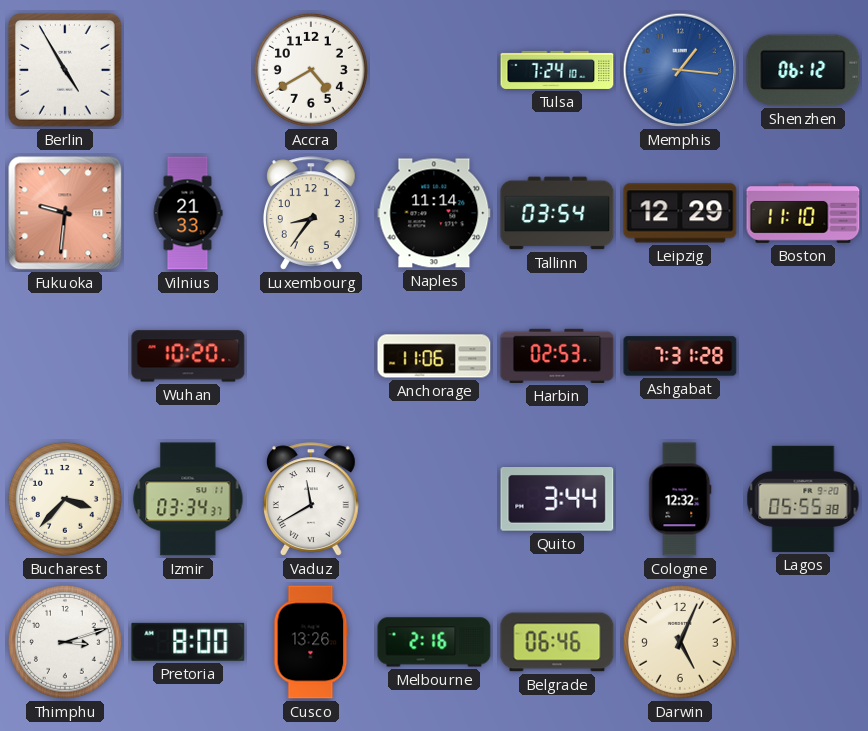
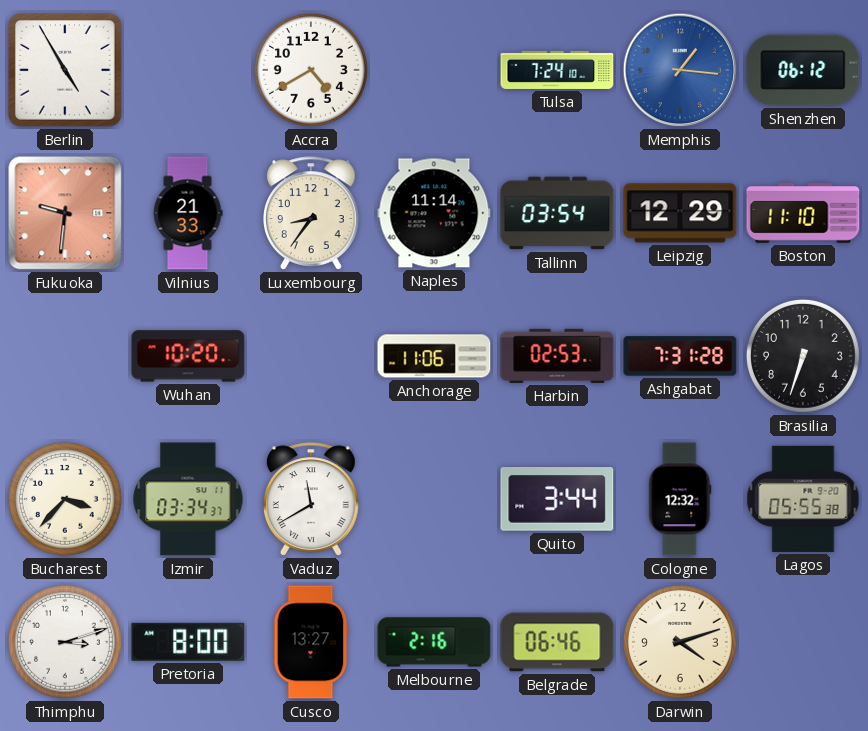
Brasilia: none -> 6:33
Cusco: 13:26 -> 13:27
Darwin: 5:04 -> 4:12
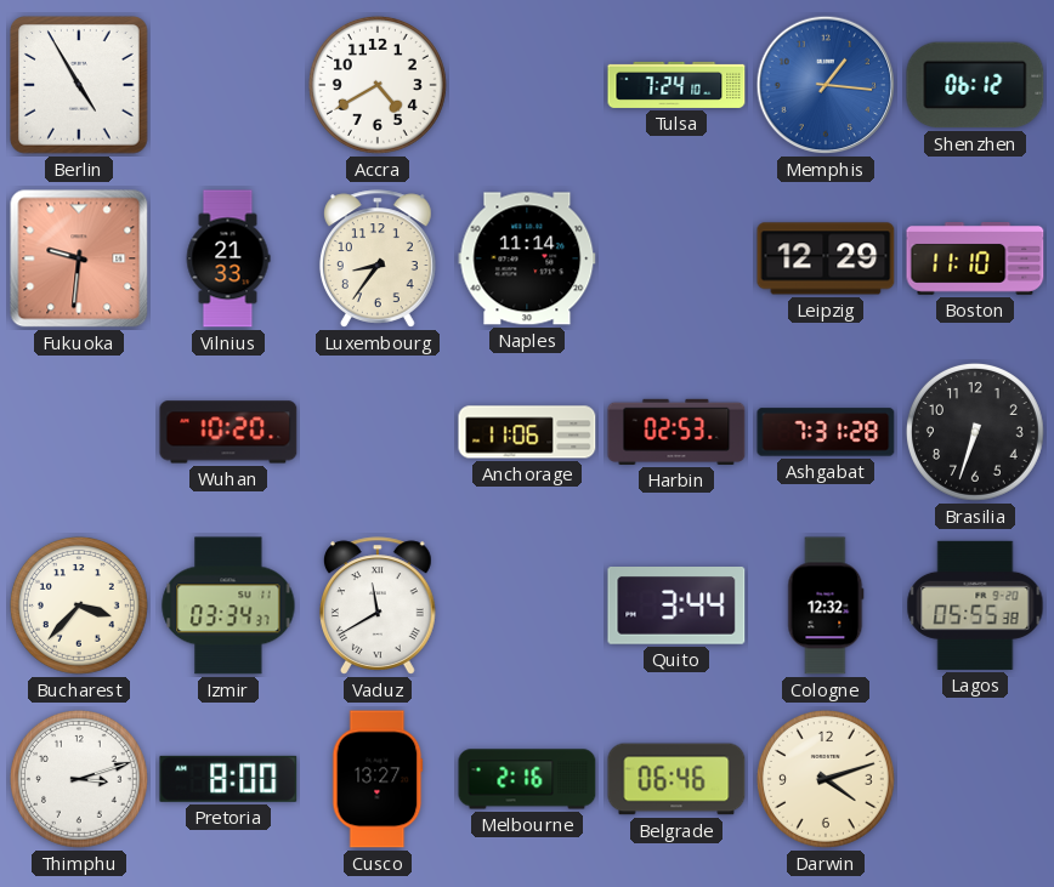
Tallinn: 03:54 -> none
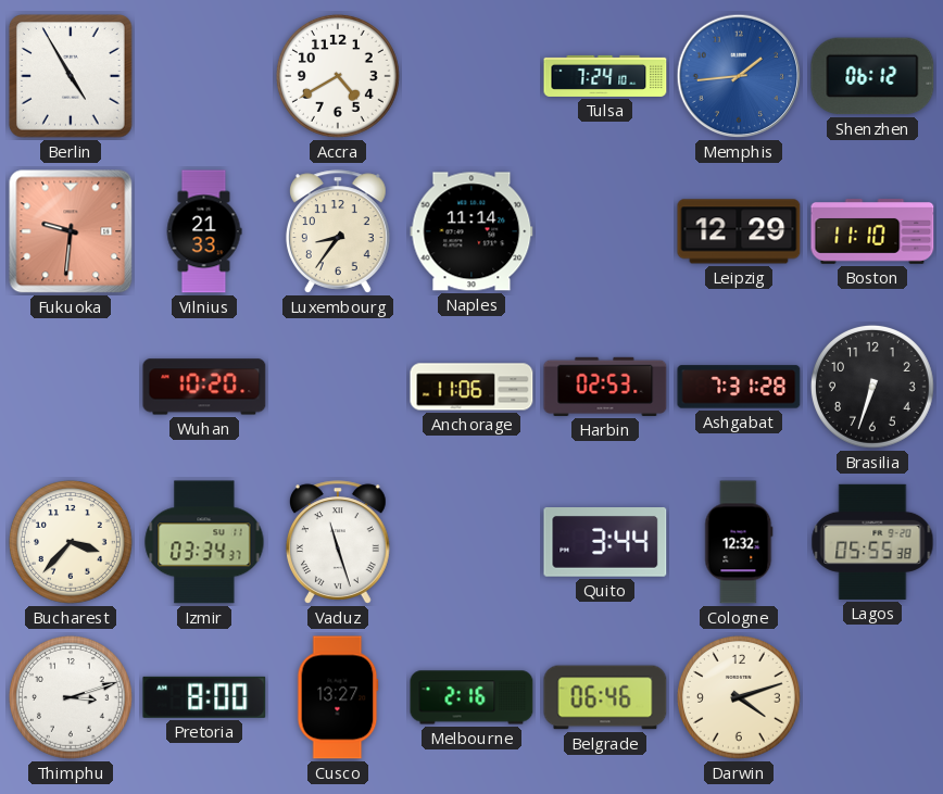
Memphis: 1:16 -> 1:44
Vaduz: 11:40 -> 11:27
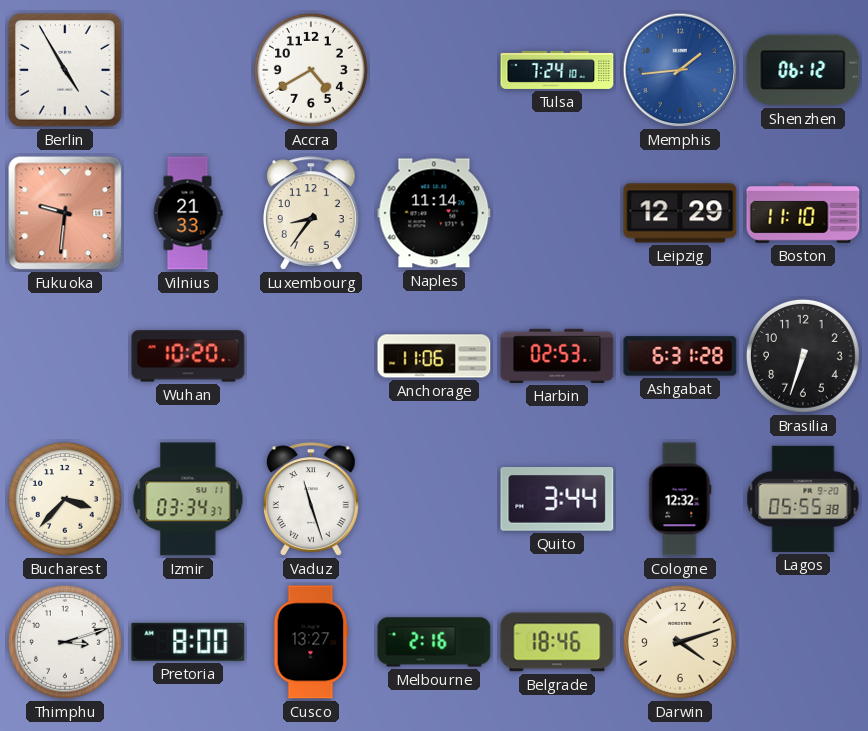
Ashgabat: 7:31 -> 6:31
Belgrade: 06:46 -> 18:46
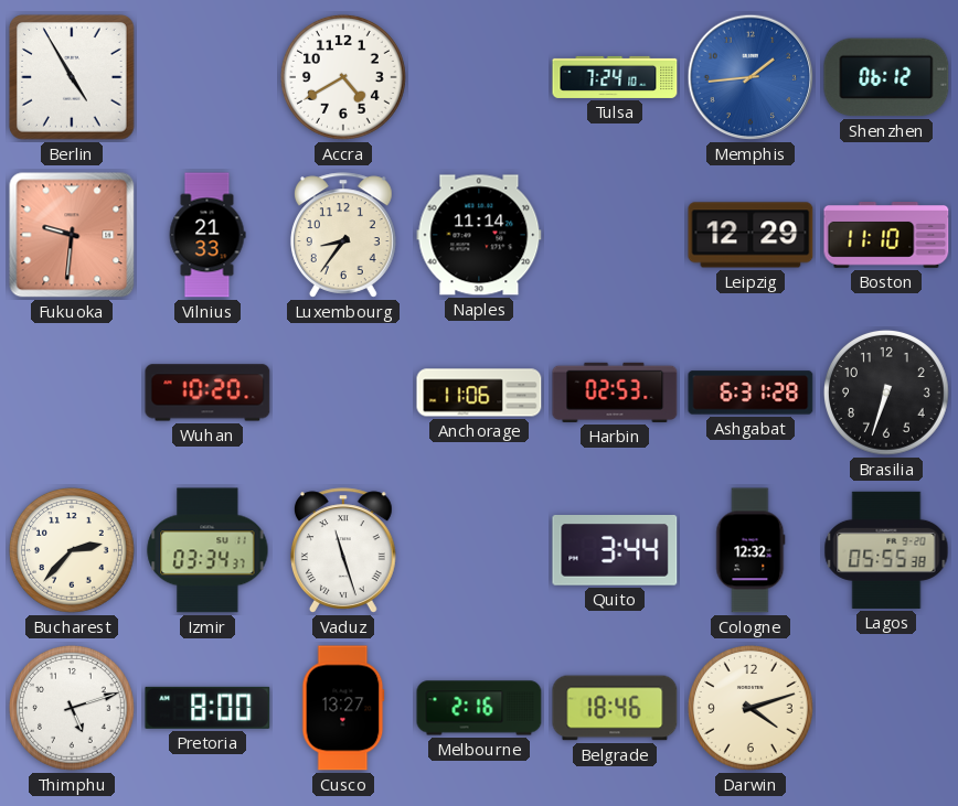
Bucharest: 3:37 -> 2:37
Thimphu: 3:12 -> 5:12
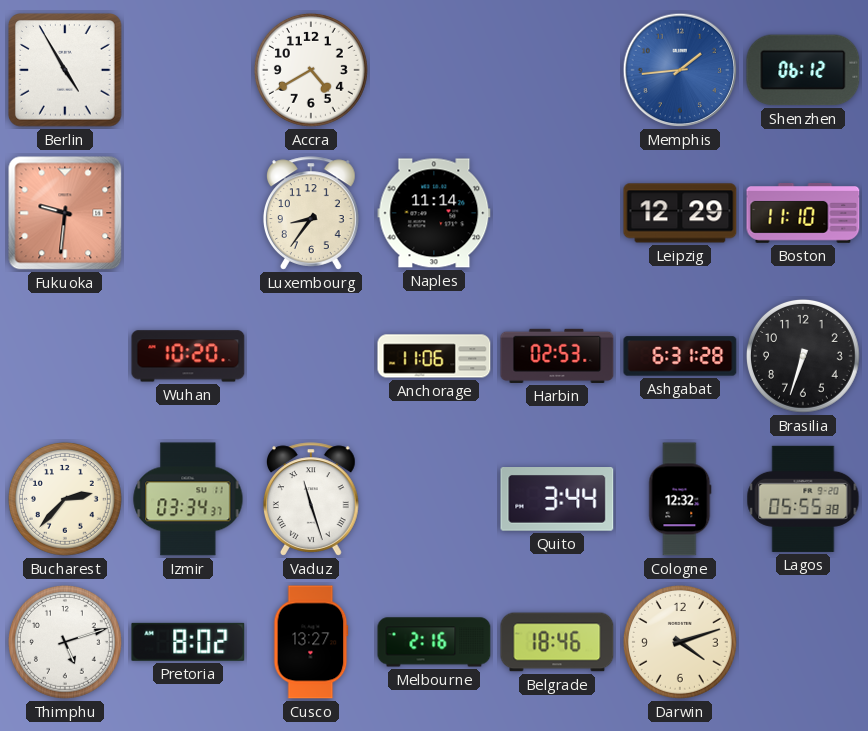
Tulsa: 7:24 -> none
Vilnius: 21:33 -> none
Pretoria: 8:00 -> 8:02
